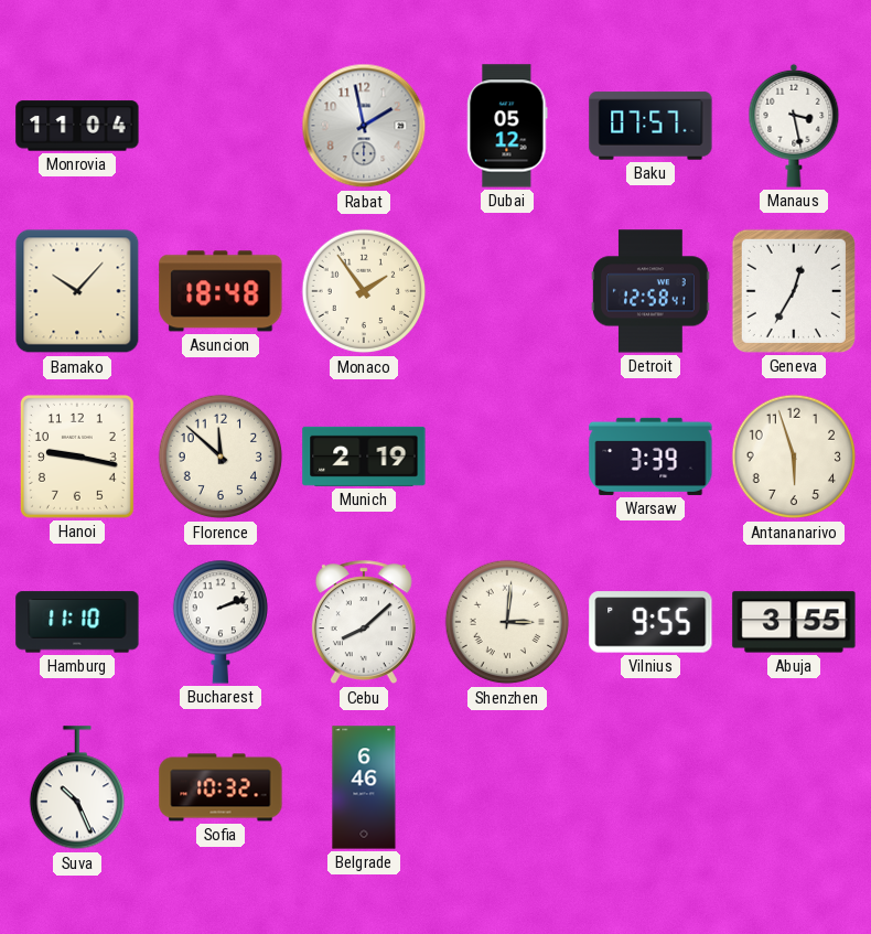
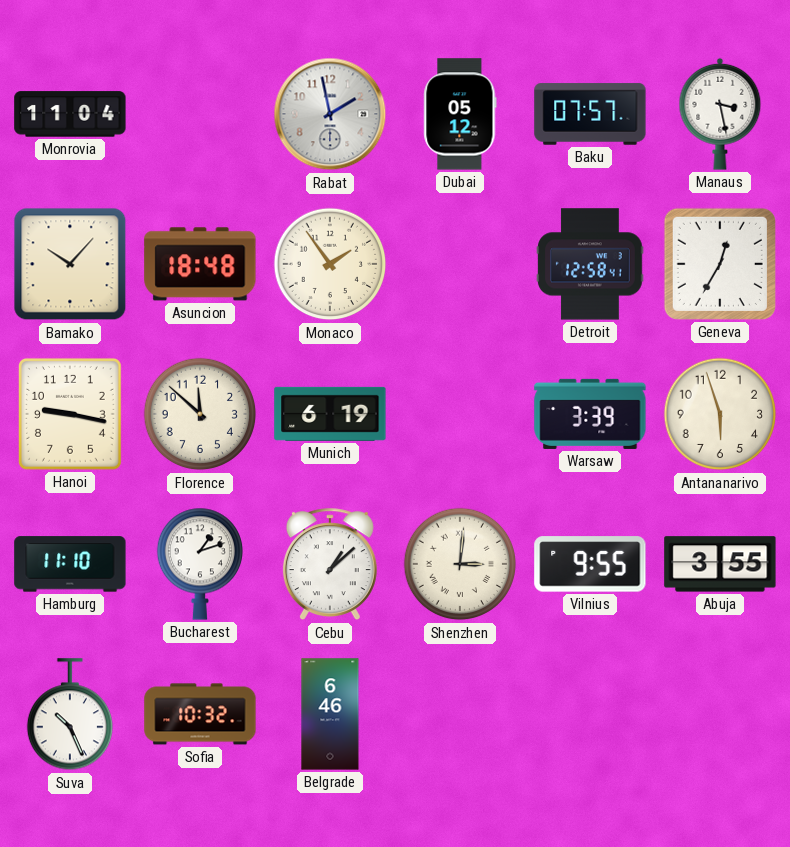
Munich: 2:19 -> 6:19
Bucharest: 2:12 -> 1:12
Cebu: 8:08 -> 1:08
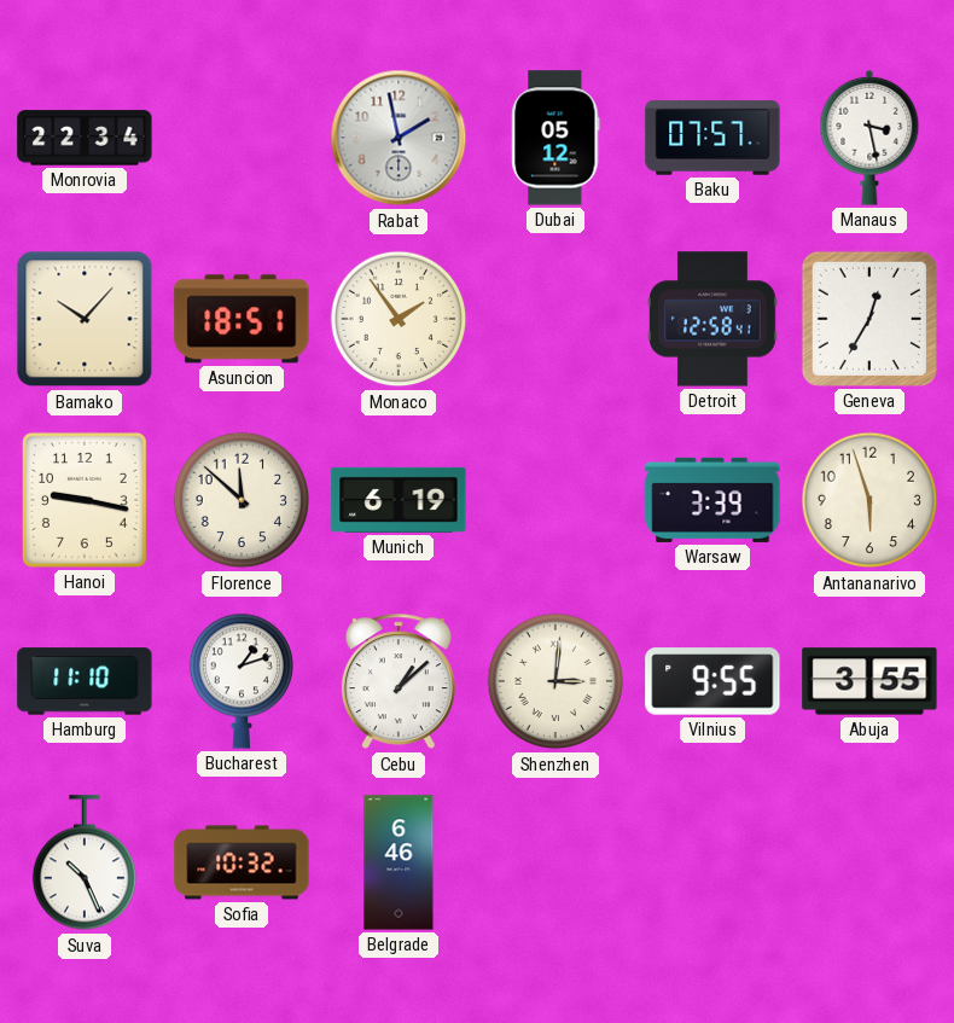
Monrovia: 11:04 -> 22:34
Asuncion: 18:48 -> 18:51
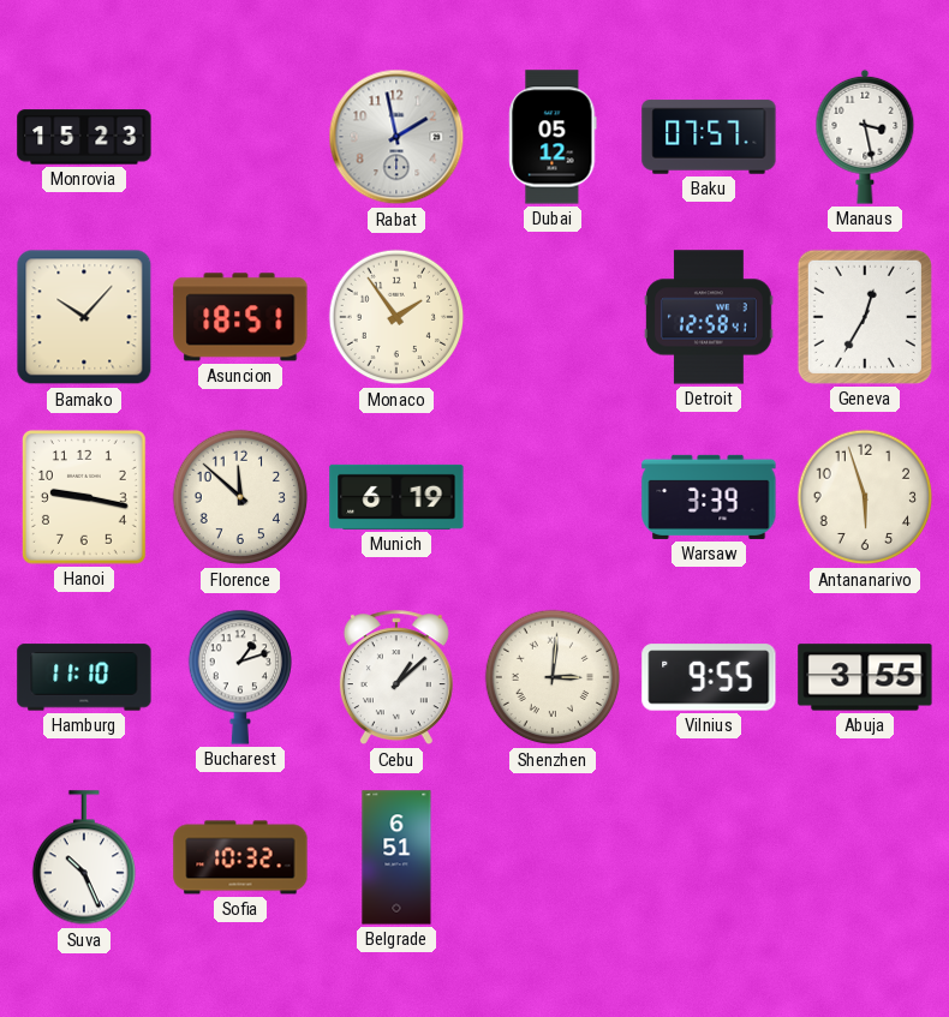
Monrovia: 22:34 -> 15:23
Belgrade: 6:46 -> 6:51
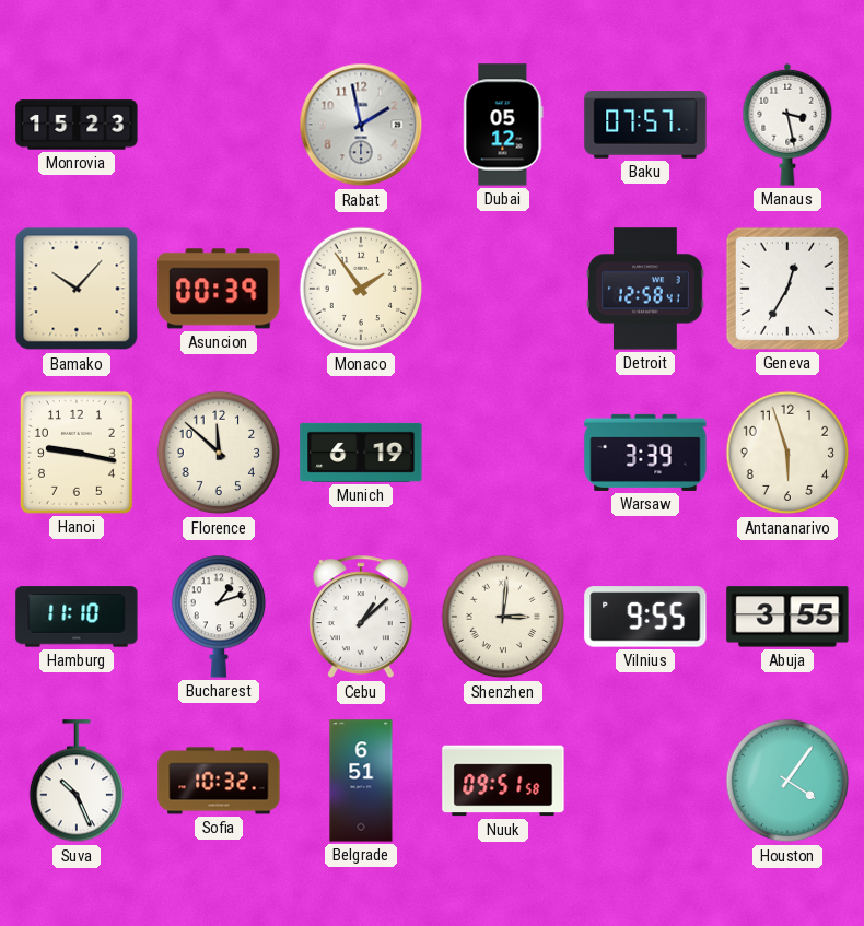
Asuncion: 18:51 -> 00:39
Nuuk: none -> 09:51
Houston: none -> 4:06
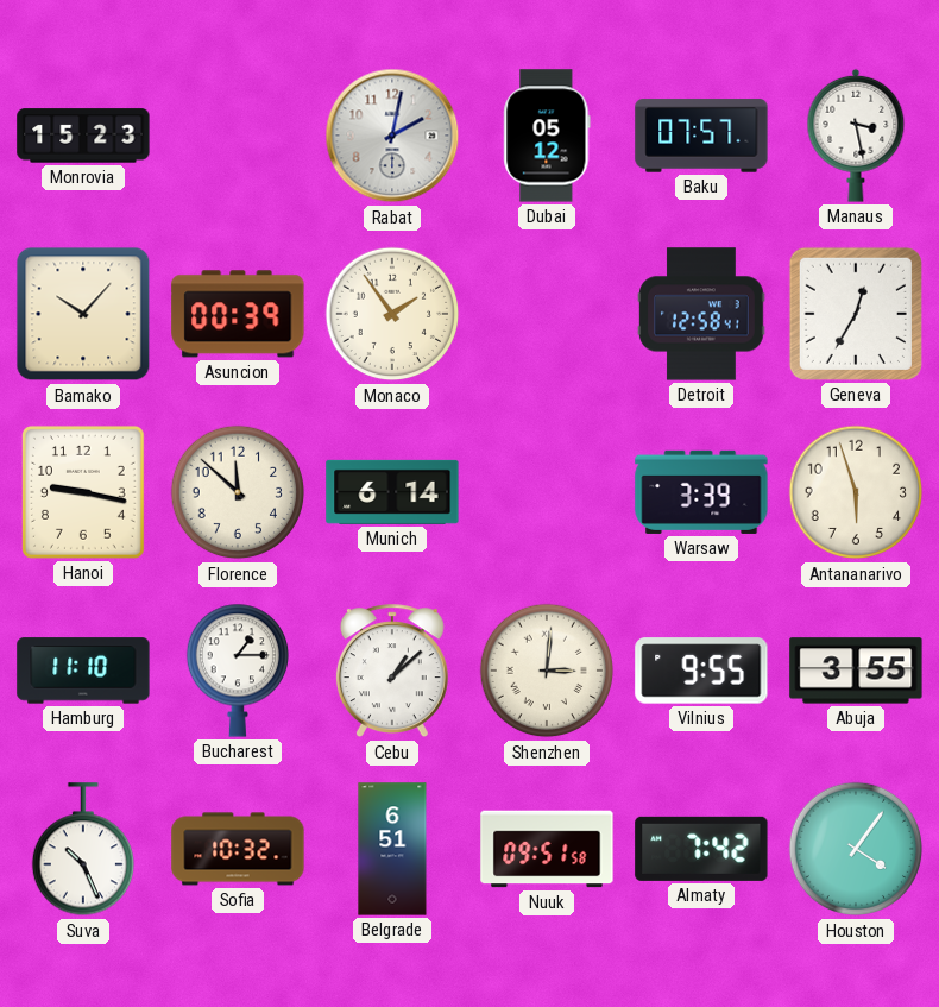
Rabat: 1:58 -> 2:02
Munich: 6:19 -> 6:14
Bucharest: 1:12 -> 1:15
Almaty: none -> 7:42
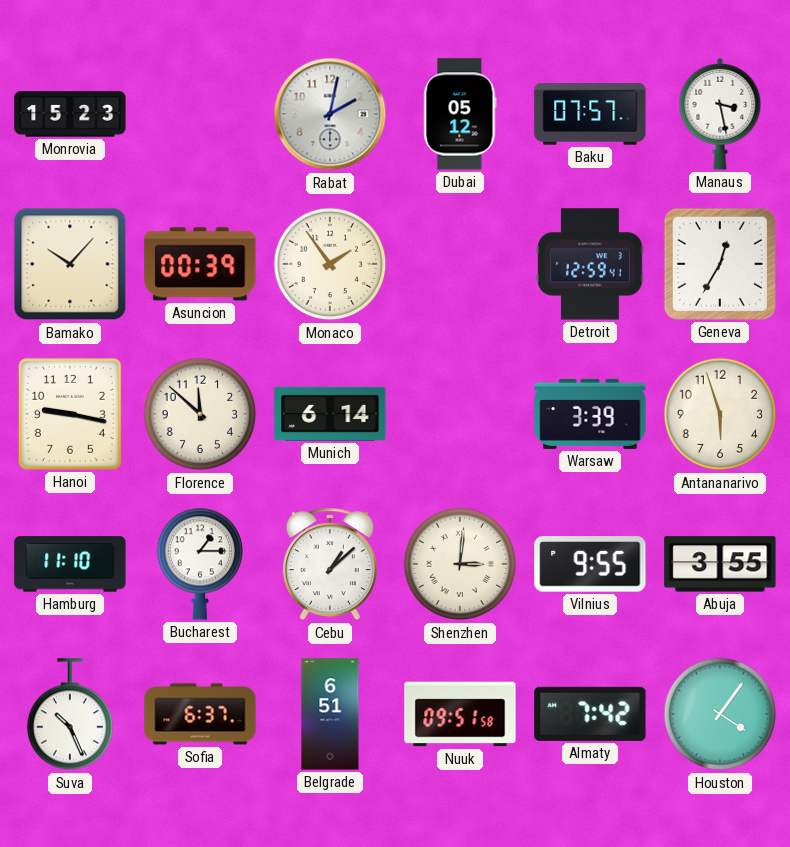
Detroit: 12:58 -> 12:59
Sofia: 10:32 -> 6:37
